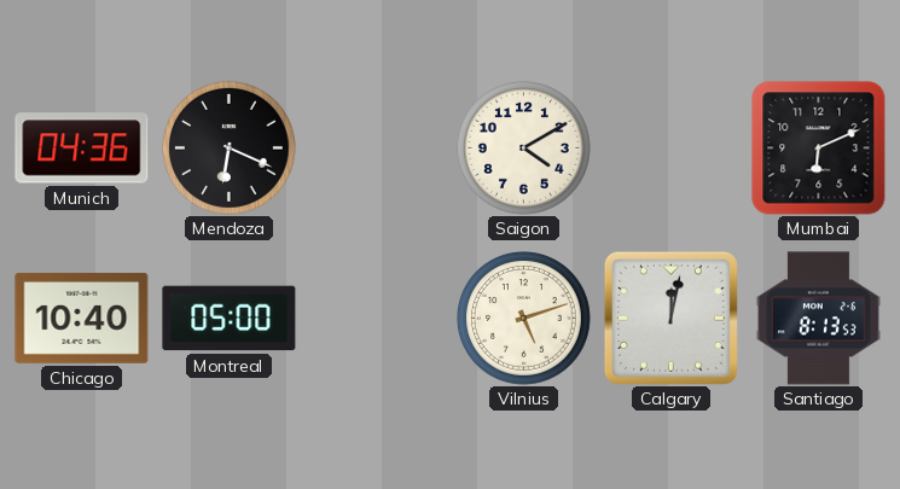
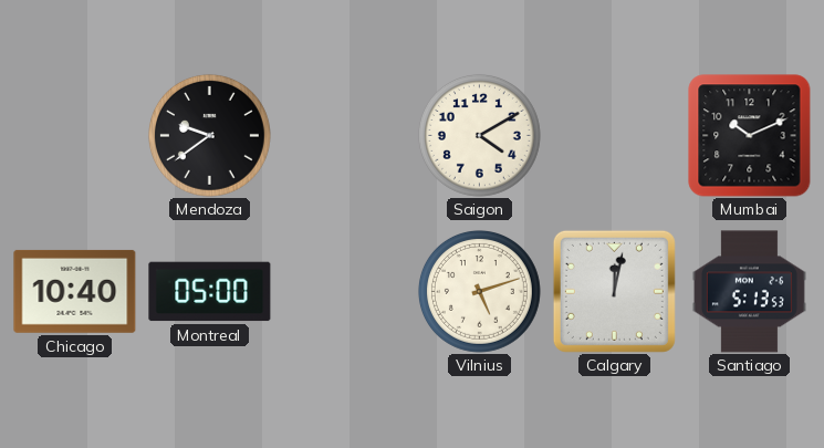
Munich: 04:36 -> none
Mendoza: 6:19 -> 9:39
Mumbai: 6:11 -> 10:11
Santiago: 8:13 -> 5:13
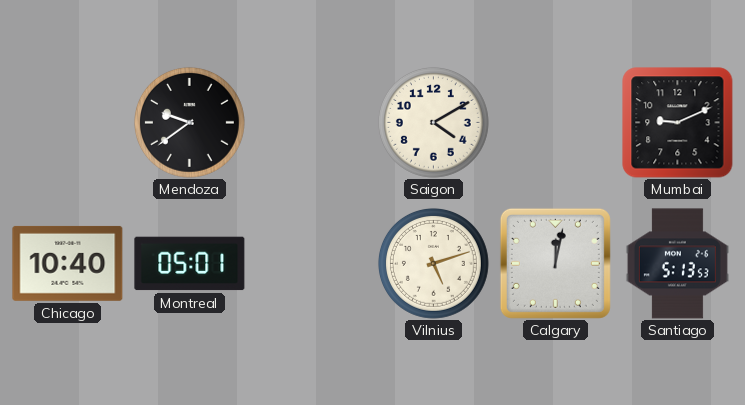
Mumbai: 10:11 -> 9:11
Montreal: 05:00 -> 05:01
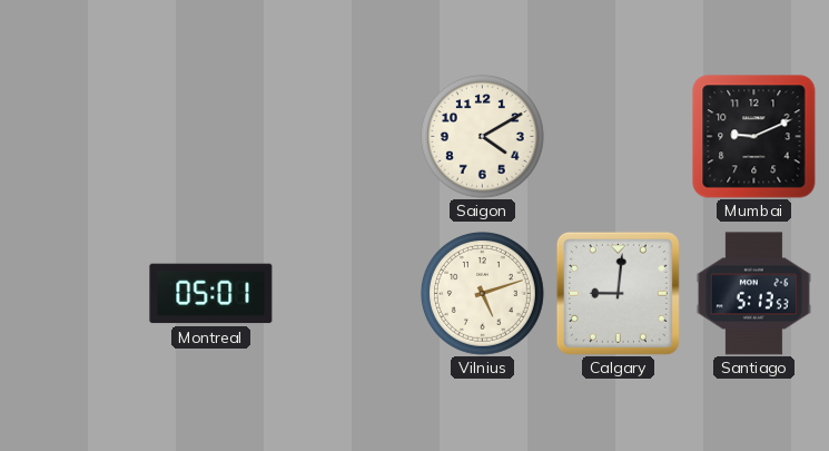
Mendoza: 9:39 -> none
Chicago: 10:40 -> none
Calgary: 12:02 -> 9:01
